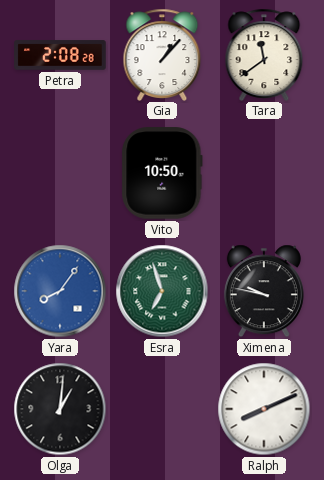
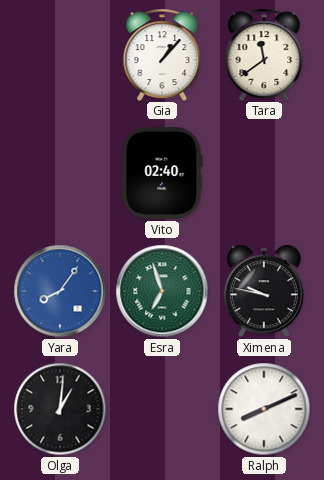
Petra: 2:08 -> none
Vito: 10:50 -> 02:40
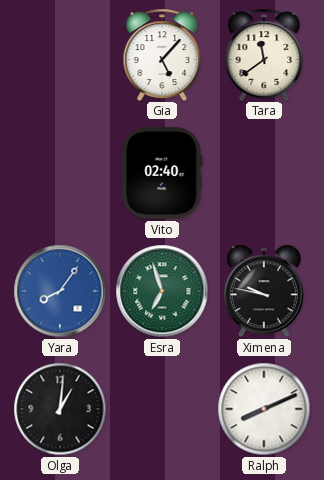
Gia: 1:07 -> 5:07
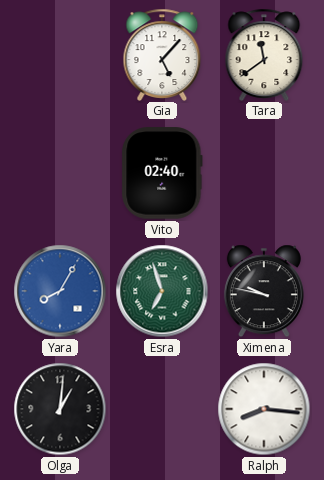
Yara: 8:06 -> 8:05
Ralph: 8:11 -> 8:16
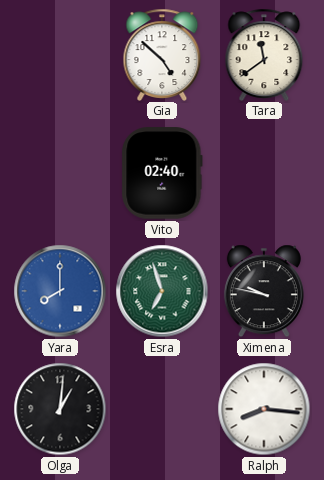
Gia: 5:07 -> 4:52
Yara: 8:05 -> 8:00
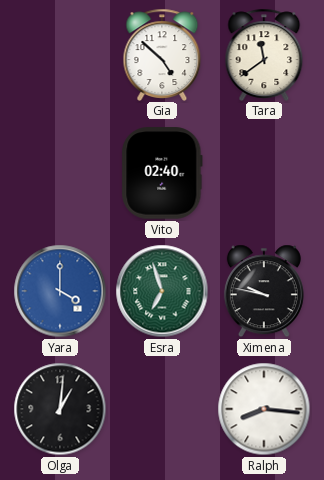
Yara: 8:00 -> 4:00
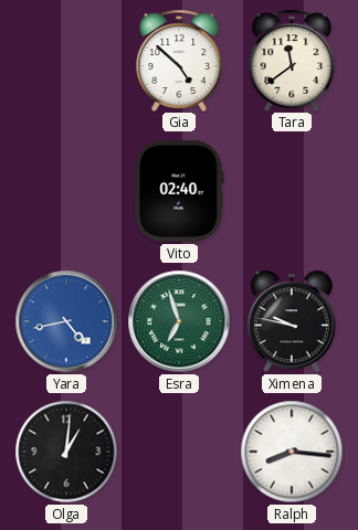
Yara: 4:00 -> 4:43
